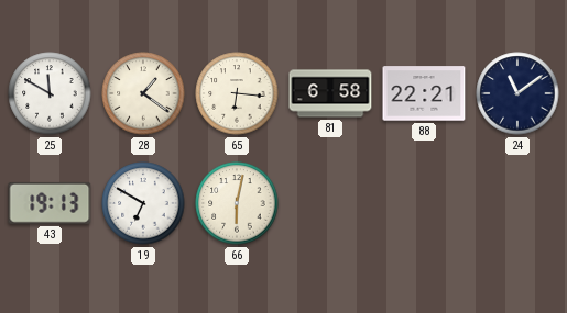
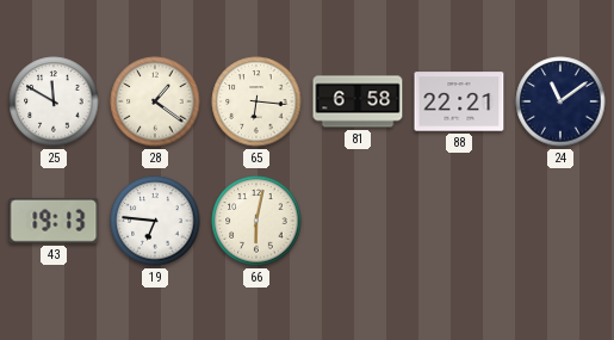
19: 6:50 -> 6:46
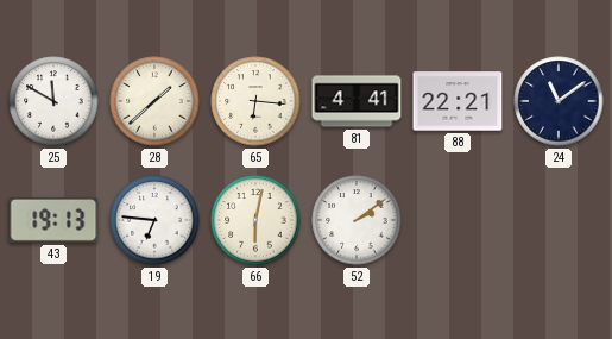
28: 1:21 -> 1:38
81: 6:58 -> 4:41
52: none -> 2:09
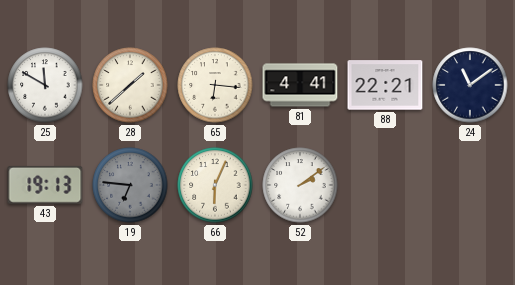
19 dial: white -> grey
66: 6:02 -> 6:04
